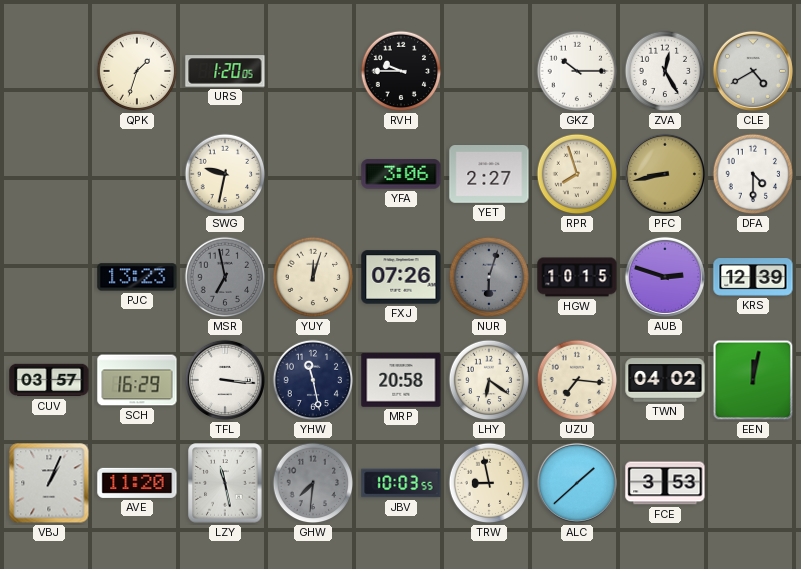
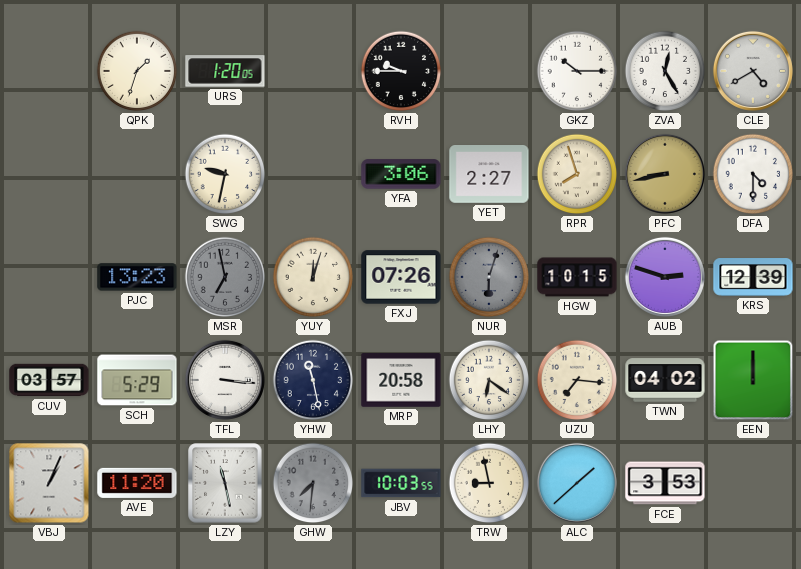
SCH: 16:29 -> 5:29
EEN: 12:02 -> 12:00
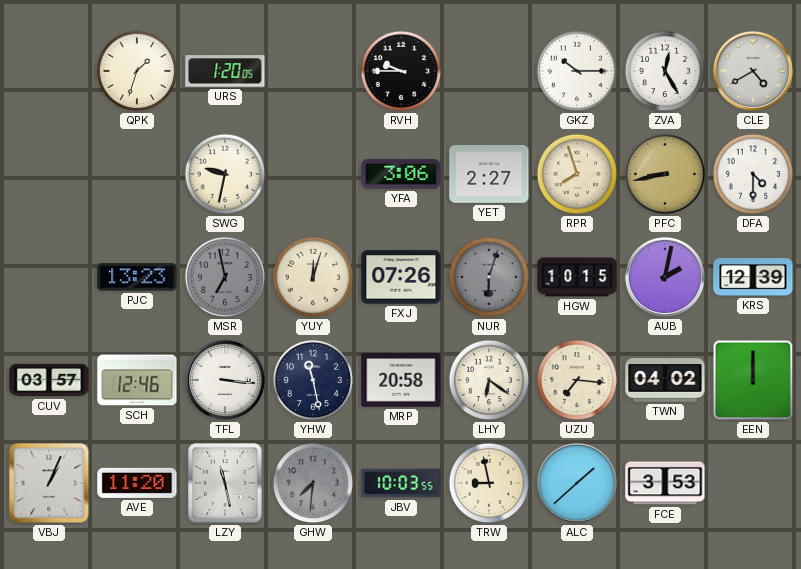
AUB: 2:48 -> 2:02
SCH: 5:29 -> 12:46
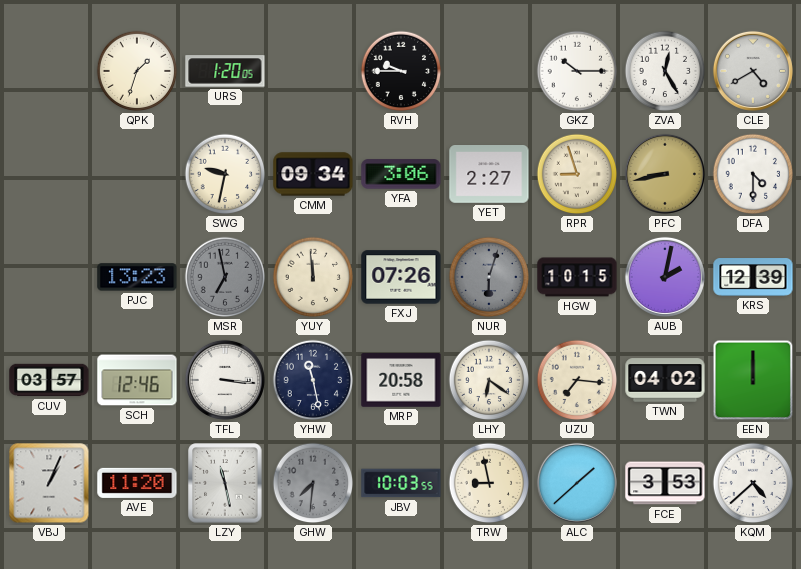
CMM: none -> 09:34
RPR: 7:57 -> 8:57
YUY: 12:03 -> 11:59
KQM: none -> 4:38
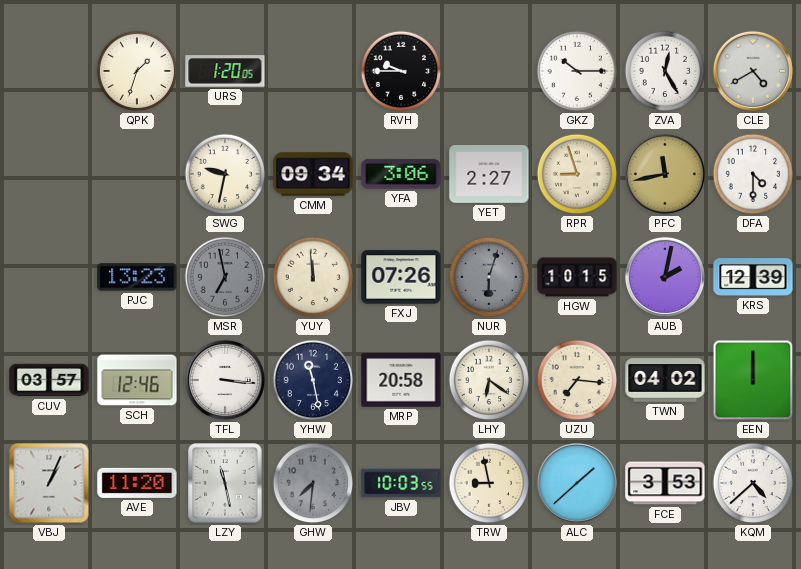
PFC: 8:43 -> 11:43
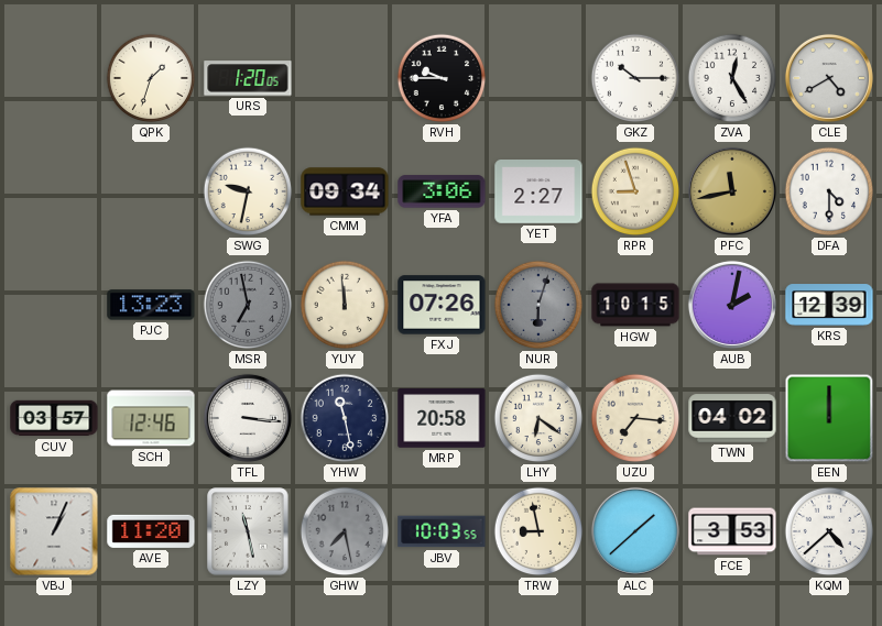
GHW: 7:31 -> 7:28
